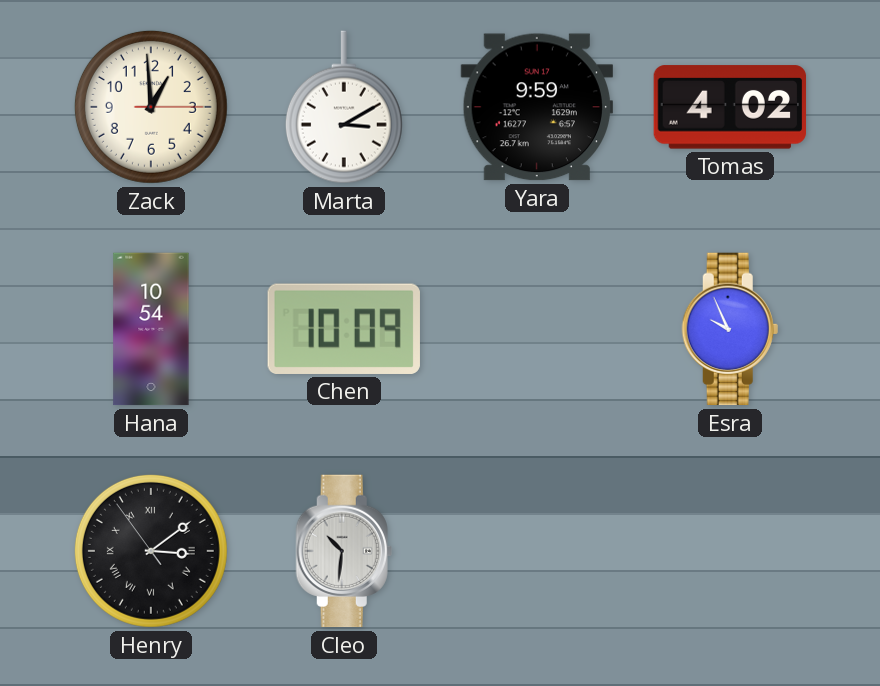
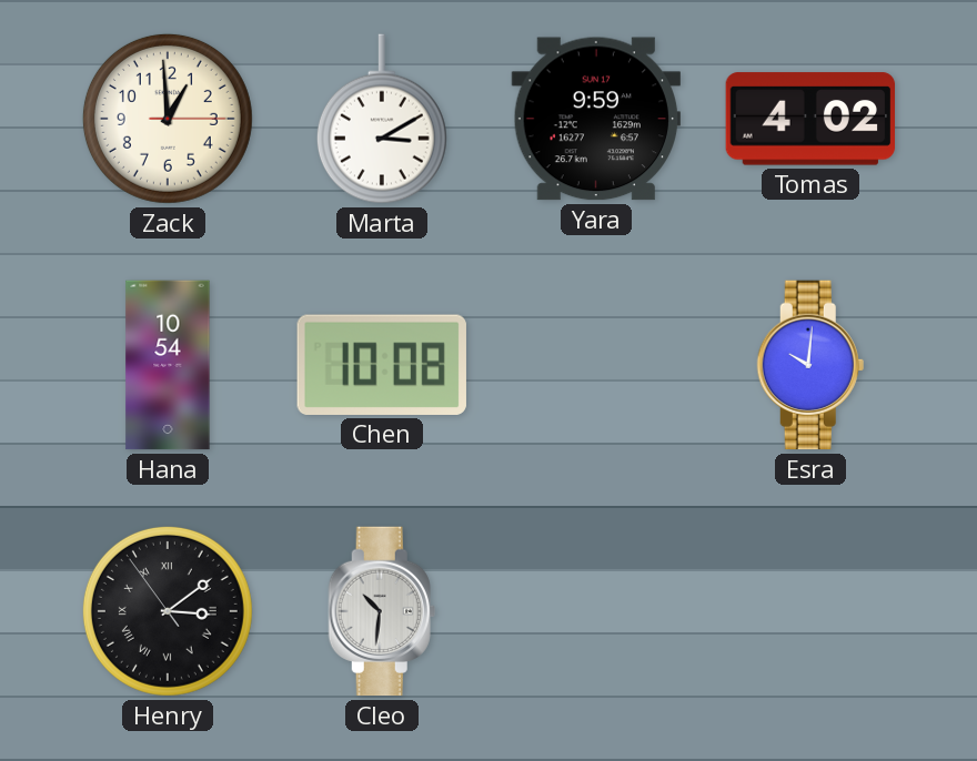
Chen: 10:09 -> 10:08
Esra: 9:56 -> 10:01
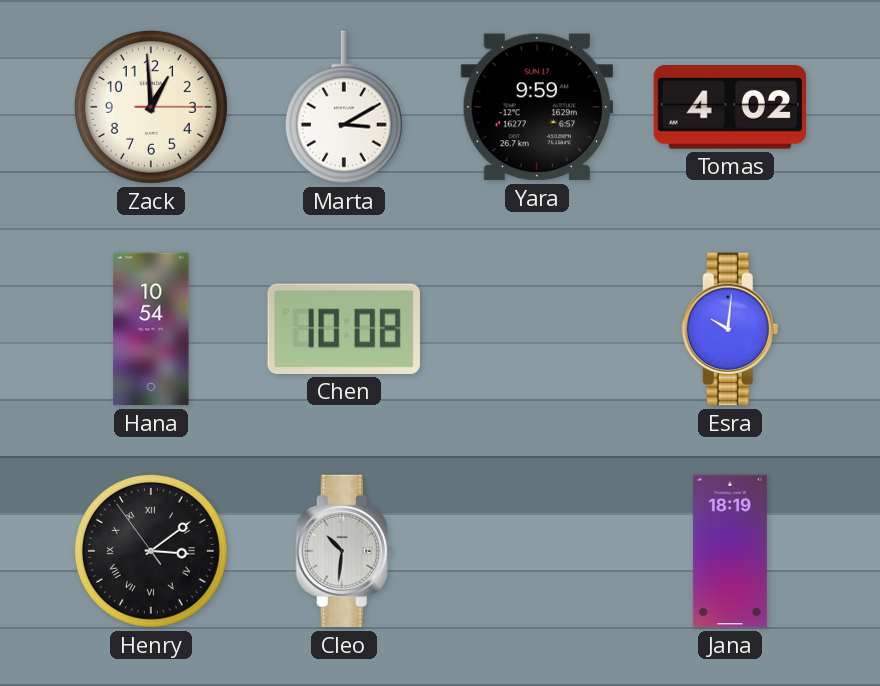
Jana: none -> 18:19
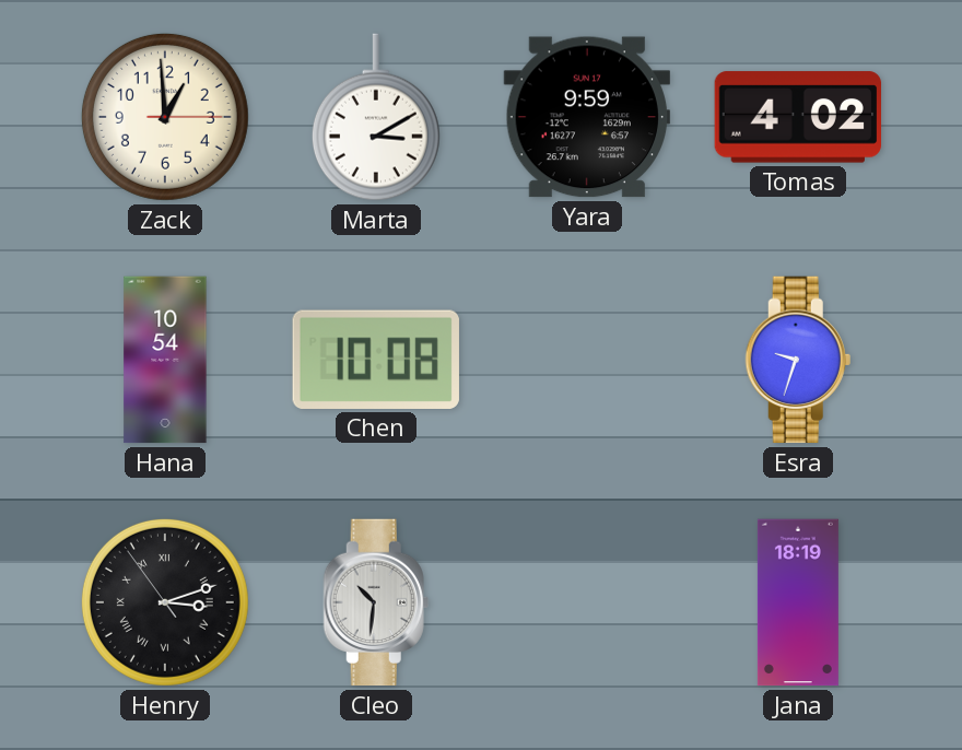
Esra: 10:01 -> 9:33
Henry: 3:08 -> 3:11
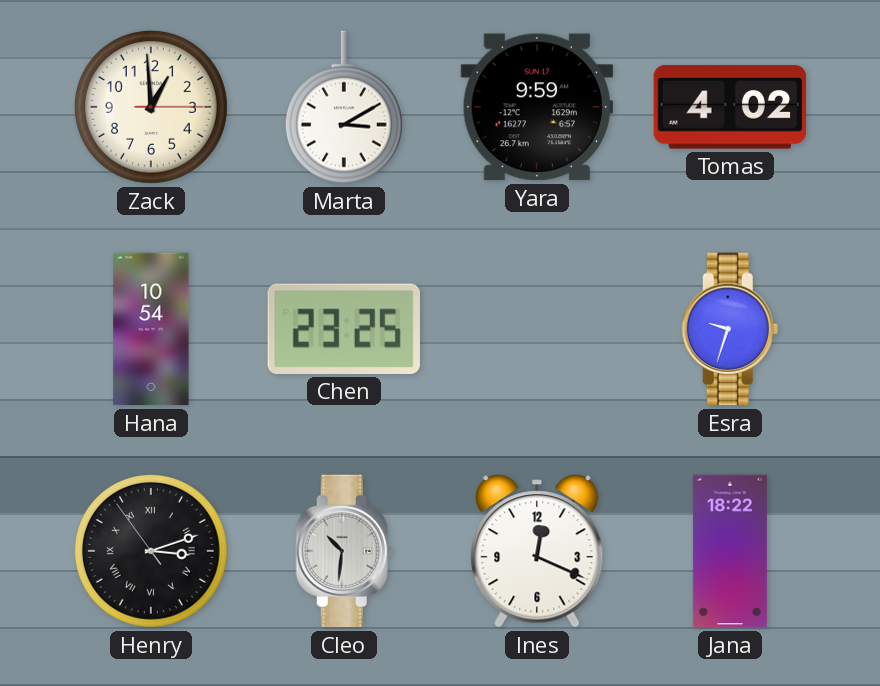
Chen: 10:08 -> 23:25
Ines: none -> 12:19
Jana: 18:19 -> 18:22
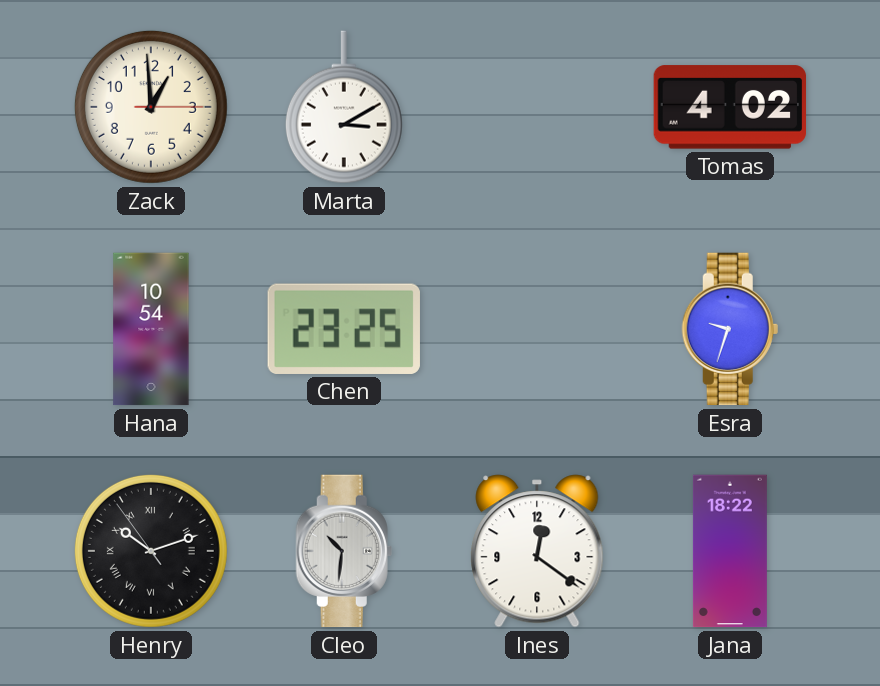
Yara: 9:59 -> none
Henry: 3:11 -> 10:11
Ines: 12:19 -> 12:21
